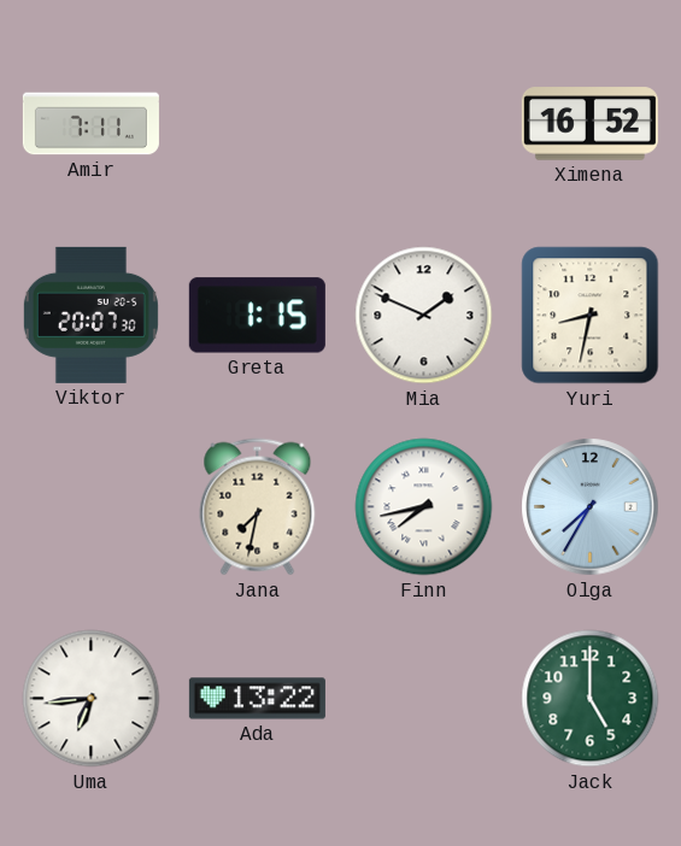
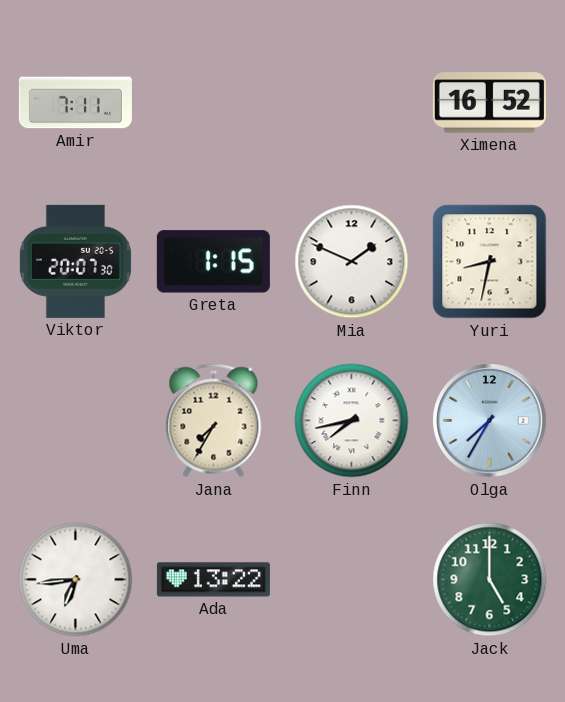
Jana: 7:32 -> 7:35
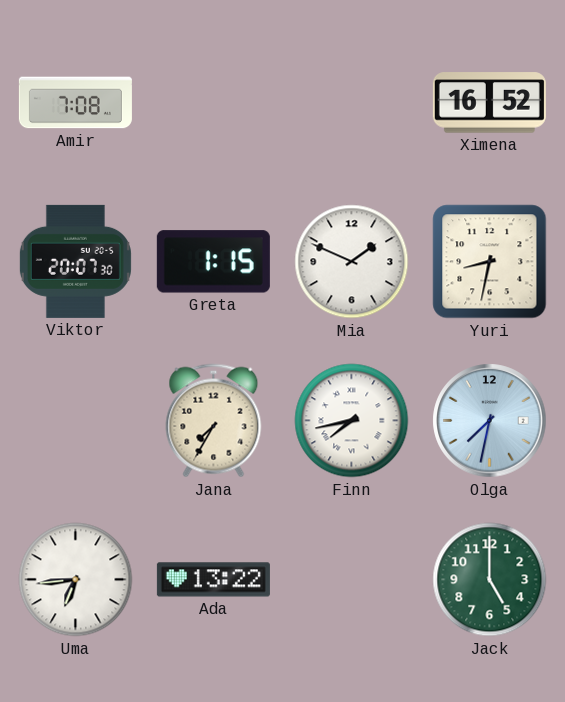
Amir: 7:11 -> 7:08
Olga: 7:35 -> 7:32
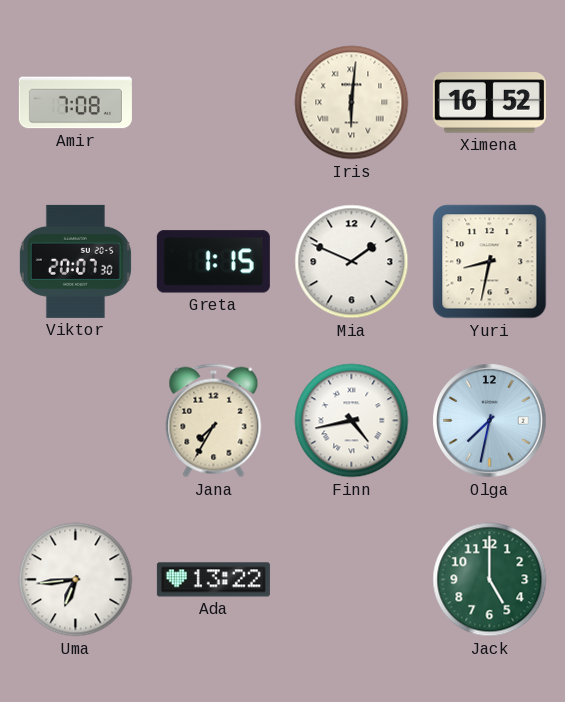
Iris: none -> 6:01
Finn: 7:43 -> 4:43
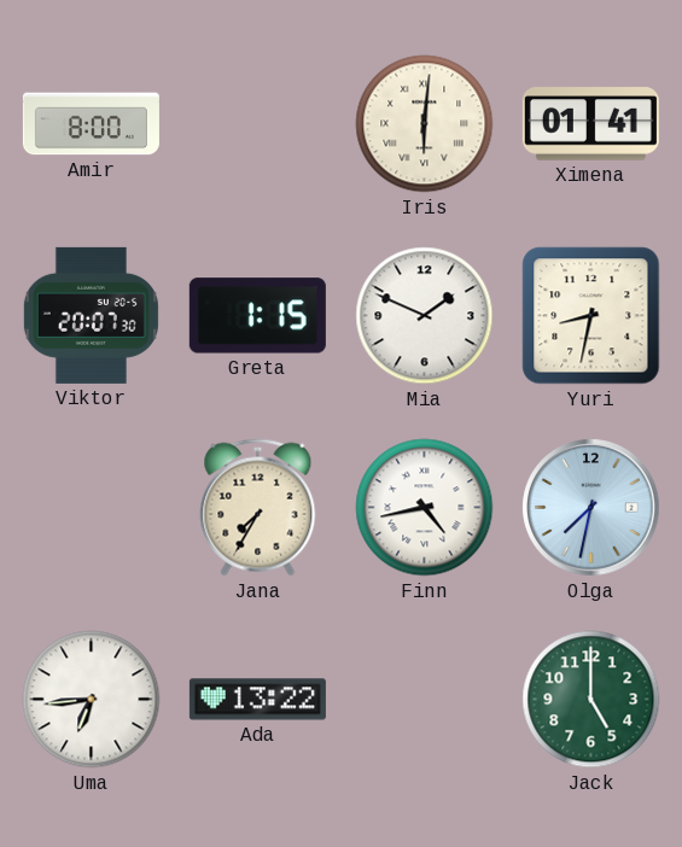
Amir: 7:08 -> 8:00
Ximena: 16:52 -> 01:41
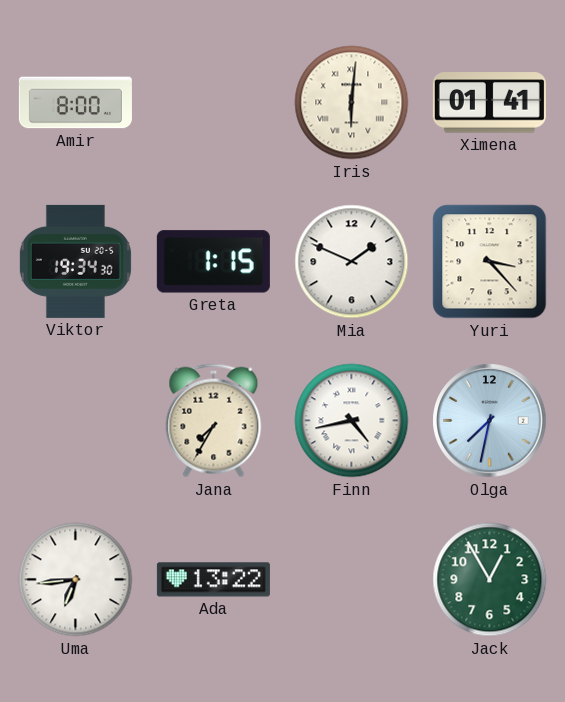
Viktor: 20:07 -> 19:34
Yuri: 8:32 -> 3:23
Jack: 5:00 -> 12:55
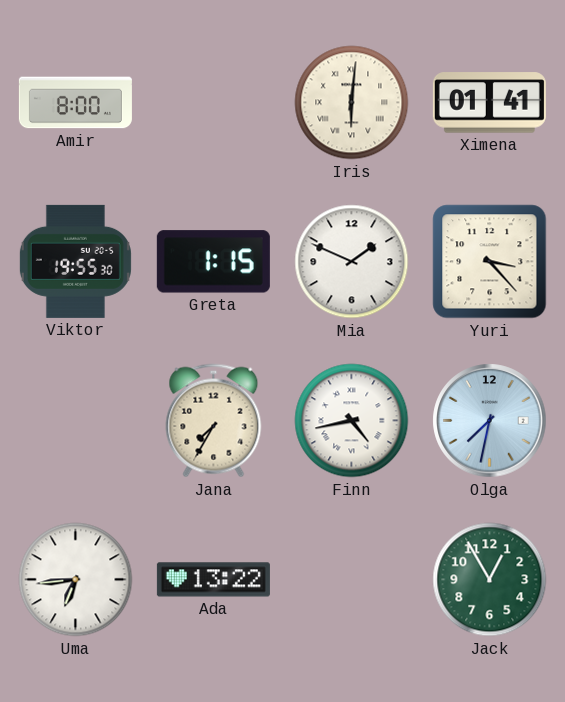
Viktor: 19:34 -> 19:55
